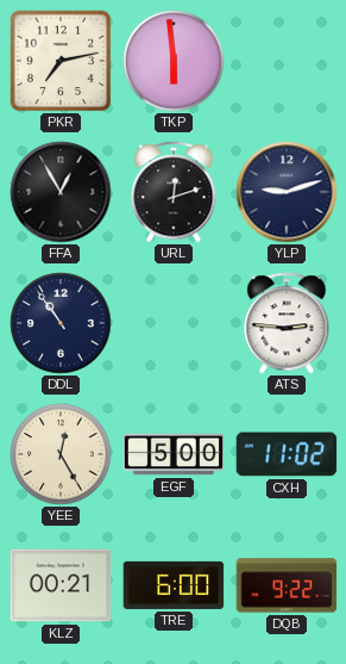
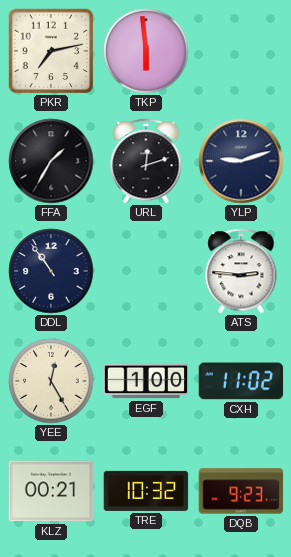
FFA: 12:55 -> 1:35
EGF: 5:00 -> 1:00
TRE: 6:00 -> 10:32
DQB: 9:22 -> 9:23
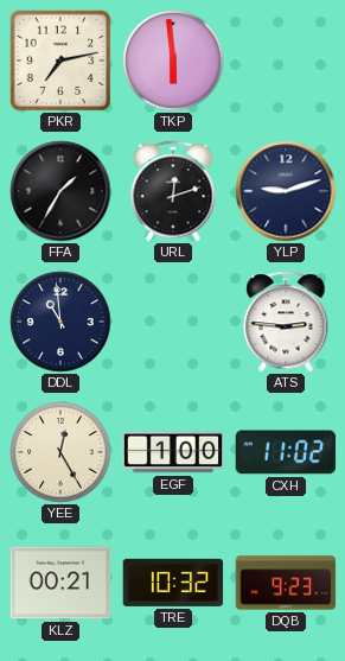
DDL: 10:54 -> 10:59
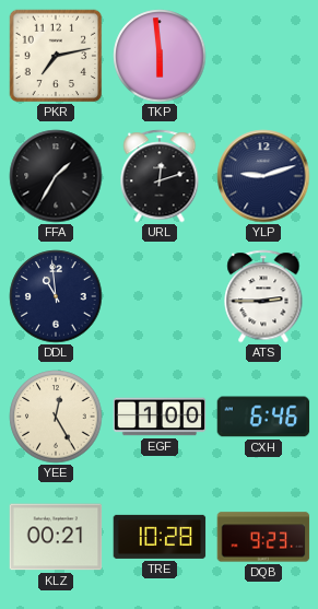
ATS: 2:46 -> 2:45
CXH: 11:02 -> 6:46
TRE: 10:32 -> 10:28
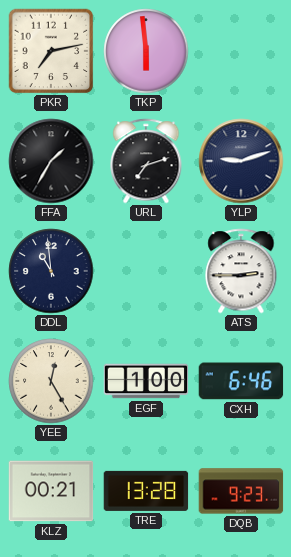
URL: 12:12 -> 7:12
TRE: 10:28 -> 13:28
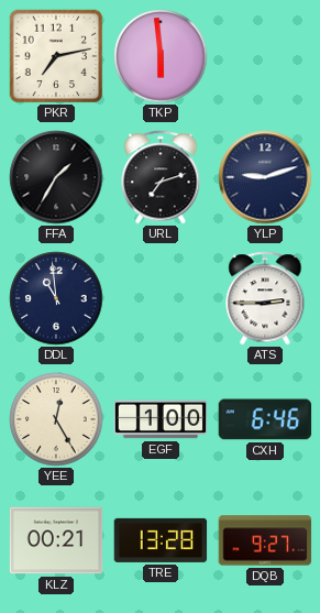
DQB: 9:23 -> 9:27
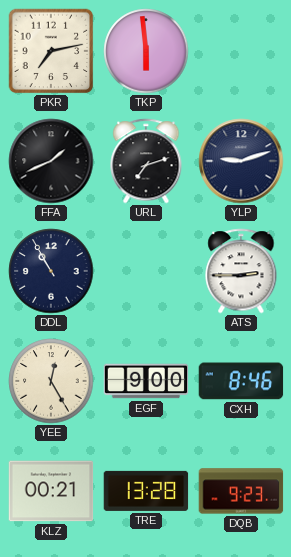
FFA: 1:35 -> 1:41
DDL: 10:59 -> 10:55
EGF: 1:00 -> 9:00
CXH: 6:46 -> 8:46
DQB: 9:27 -> 9:23
